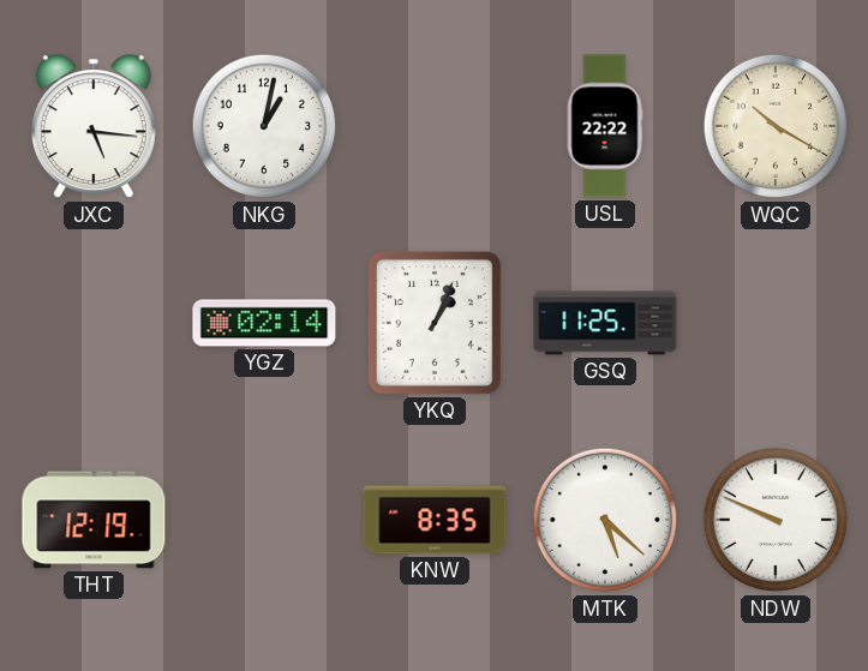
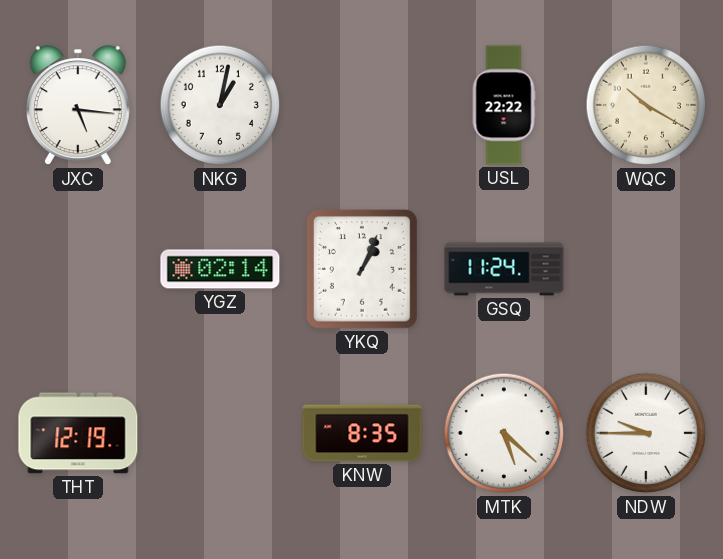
GSQ: 11:25 -> 11:24
NDW: 9:49 -> 9:45
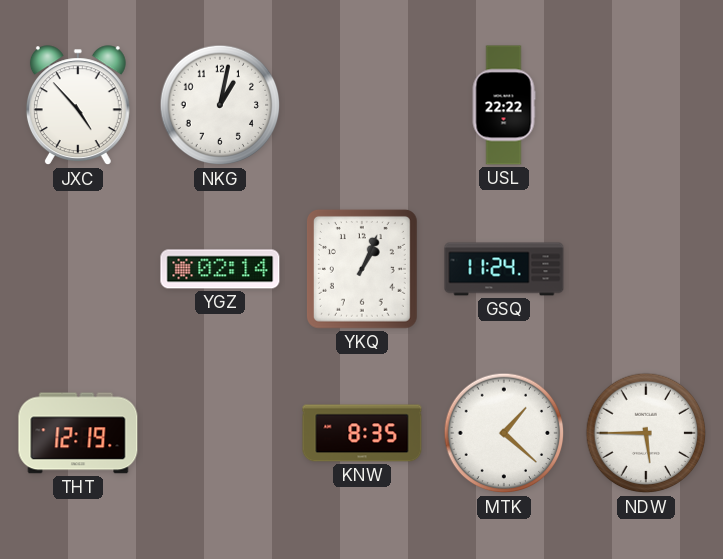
JXC: 5:16 -> 4:53
WQC: 10:20 -> none
MTK: 5:22 -> 1:22
NDW: 9:45 -> 5:45
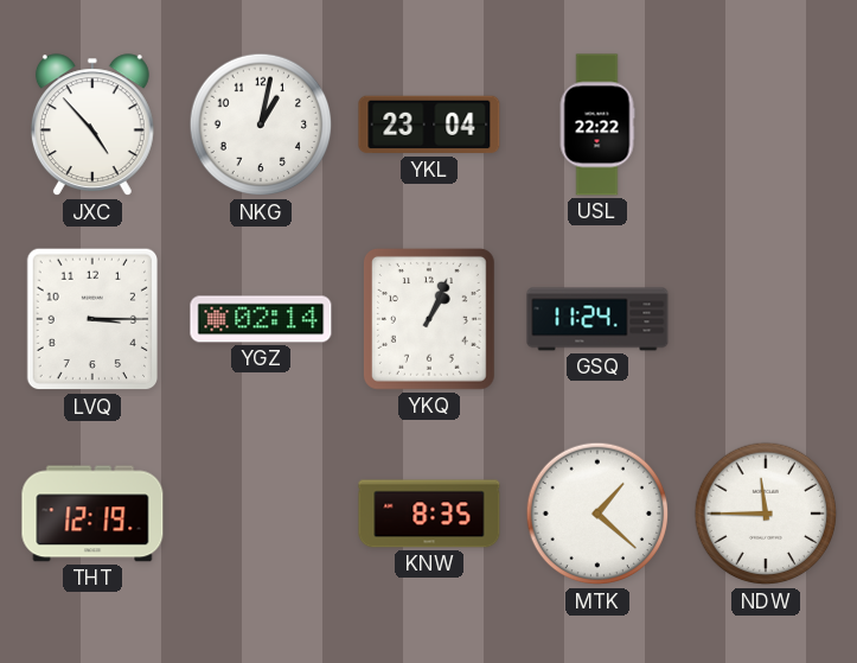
YKL: none -> 23:04
LVQ: none -> 3:15
NDW: 5:45 -> 11:45
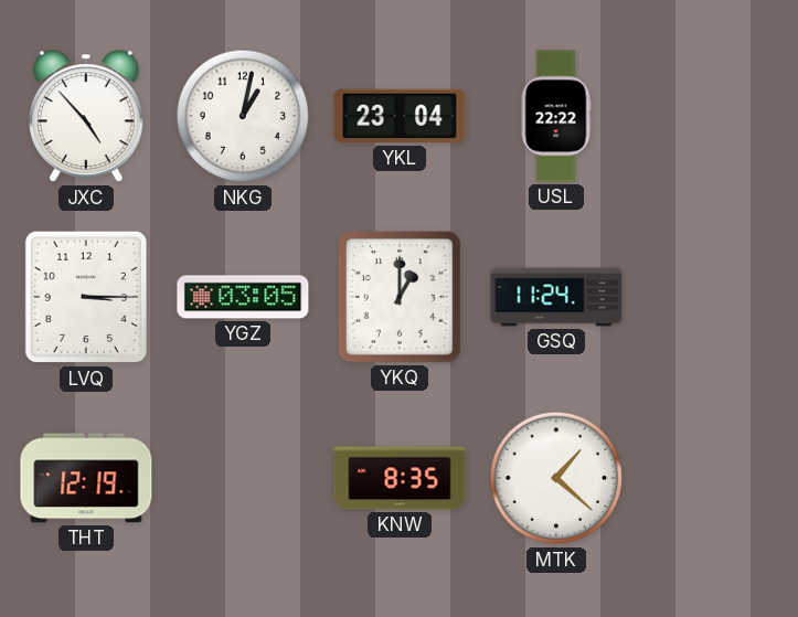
YGZ: 02:14 -> 03:05
YKQ: 1:04 -> 1:00
NDW: 11:45 -> none
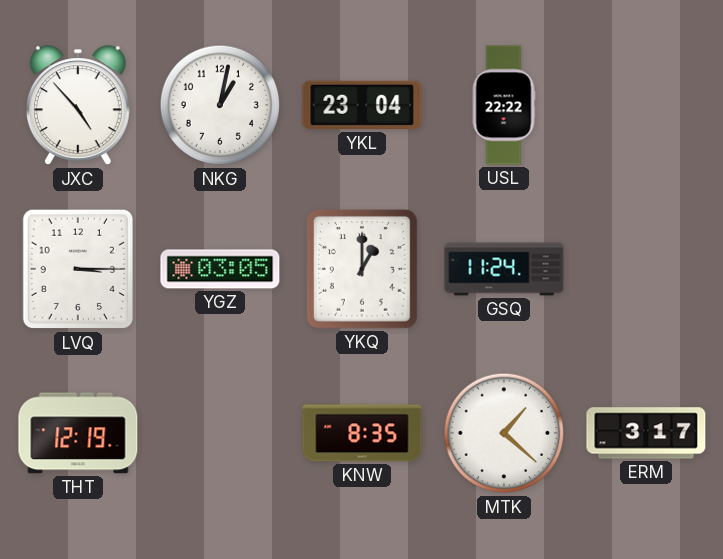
ERM: none -> 3:17
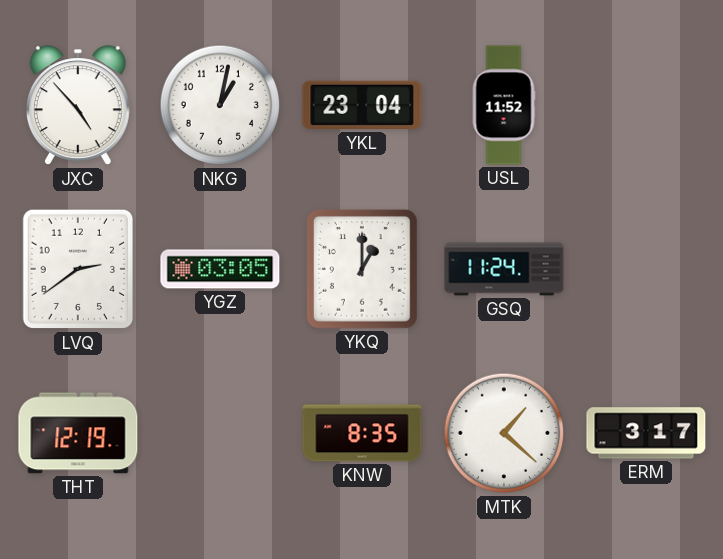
USL: 22:22 -> 11:52
LVQ: 3:15 -> 2:39
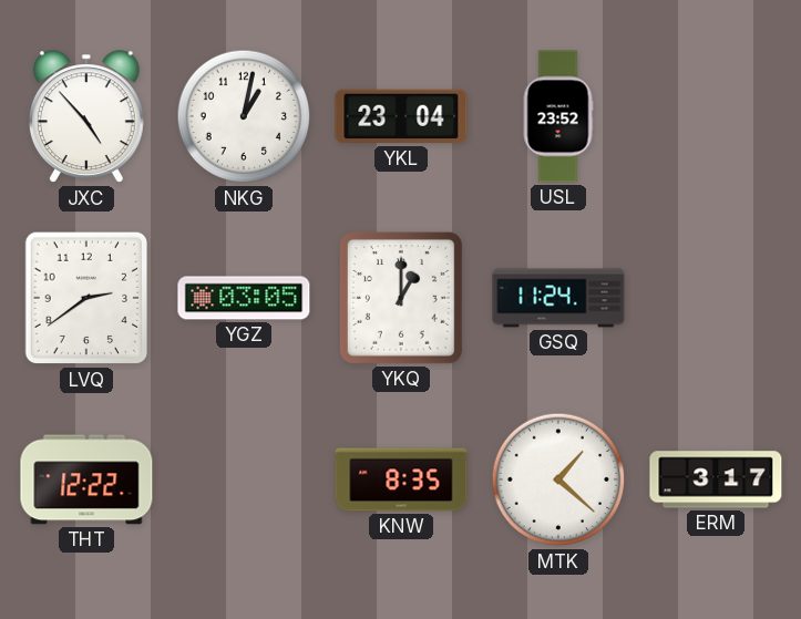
USL: 11:52 -> 23:52
THT: 12:19 -> 12:22
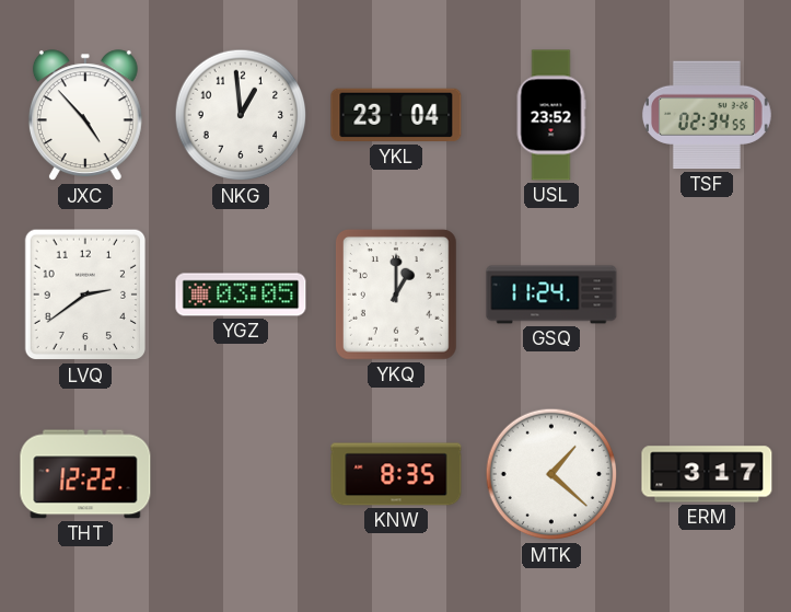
NKG: 1:02 -> 12:59
TSF: none -> 02:34
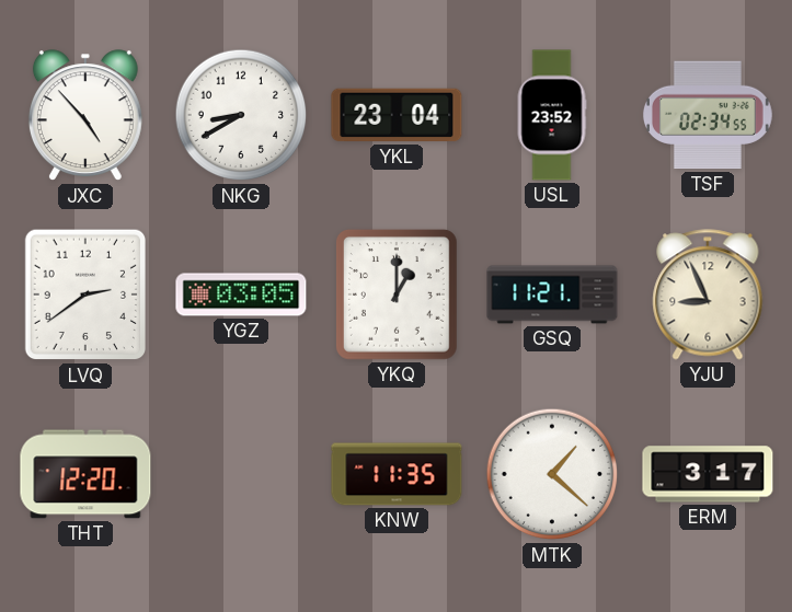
NKG: 12:59 -> 8:40
GSQ: 11:24 -> 11:21
YJU: none -> 8:56
THT: 12:22 -> 12:20
KNW: 8:35 -> 11:35
